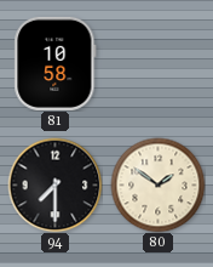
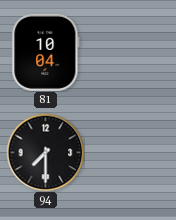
81: 10:58 -> 10:04
80: 1:51 -> none
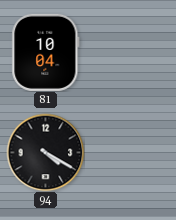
94: 7:30 -> 4:20
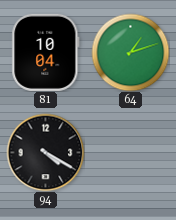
64: none -> 1:12
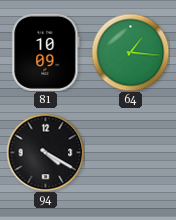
81: 10:04 -> 10:09
64: 1:12 -> 1:16
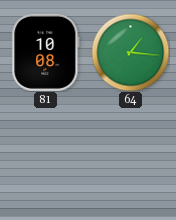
81: 10:09 -> 10:08
94: 4:20 -> none
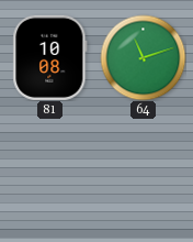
64: 1:16 -> 11:12
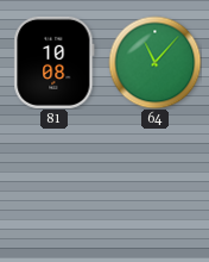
64: 11:12 -> 11:07
